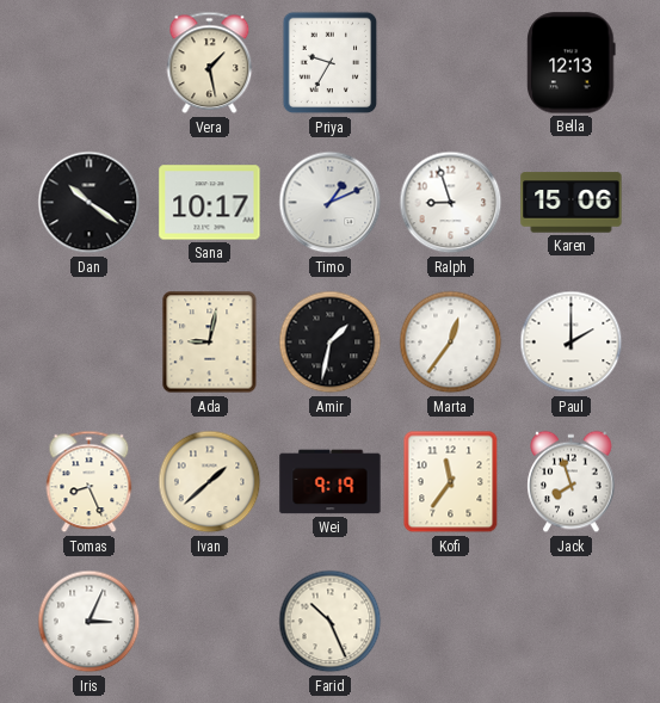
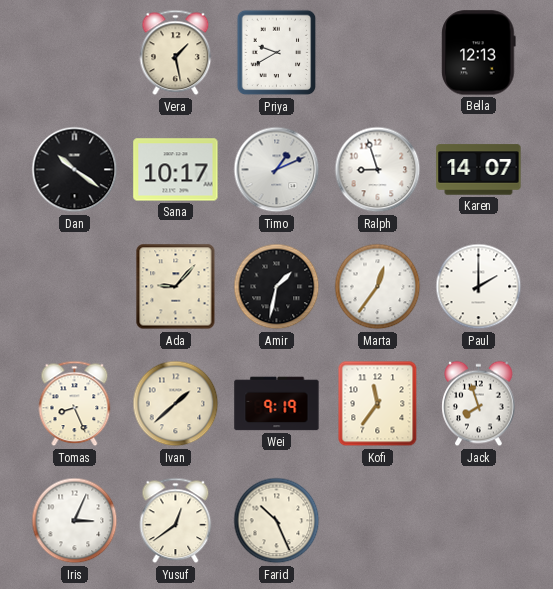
Priya: 9:35 -> 9:40
Karen: 15:06 -> 14:07
Ada: 9:02 -> 9:07
Yusuf: none -> 12:39
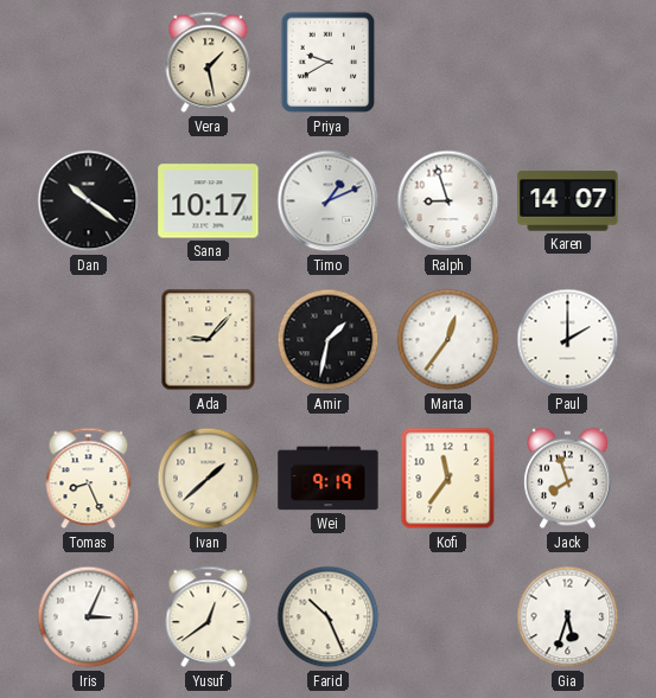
Bella: 12:13 -> none
Gia: none -> 5:33
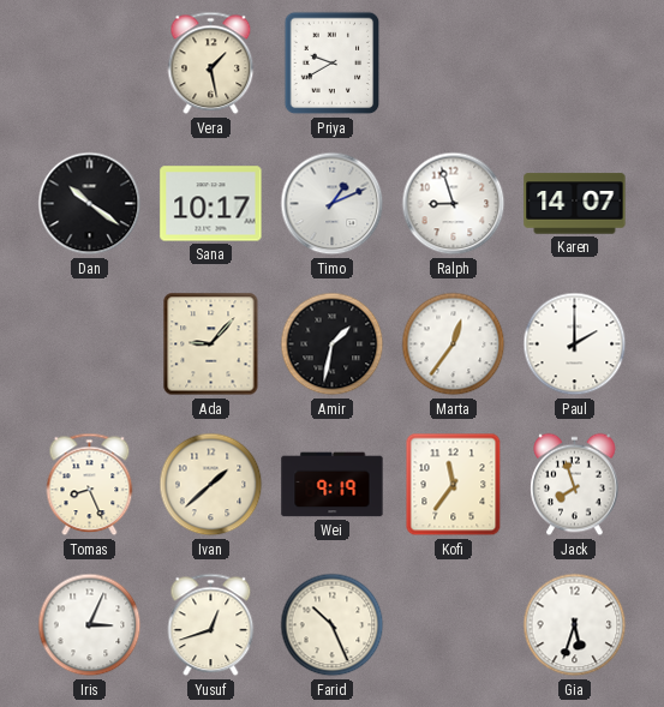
Yusuf: 12:39 -> 12:42
